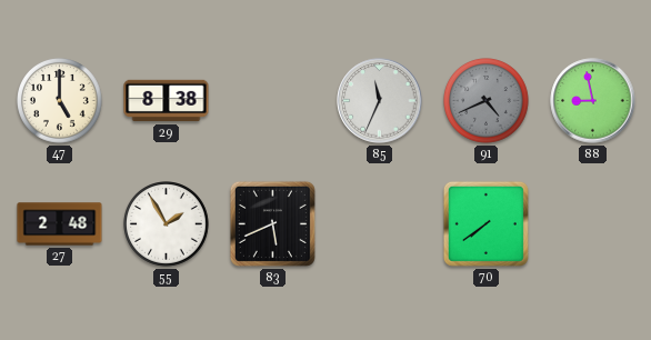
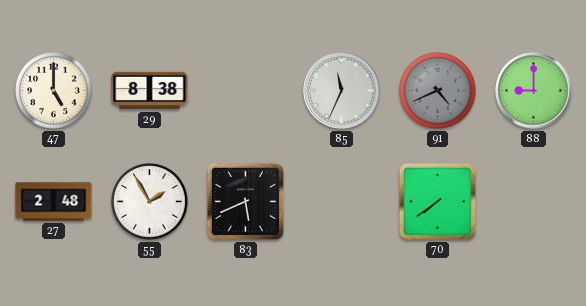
88: 8:58 -> 9:00
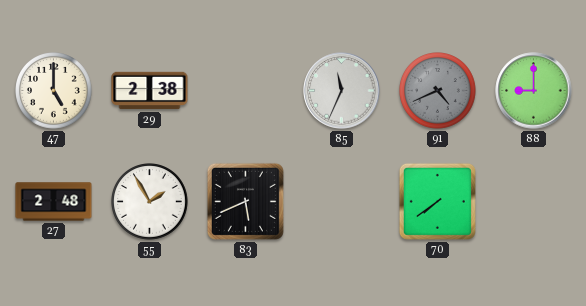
29: 8:38 -> 2:38
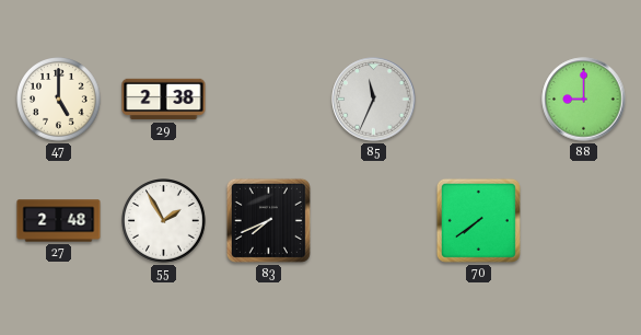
91: 4:41 -> none
83: 5:41 -> 7:41
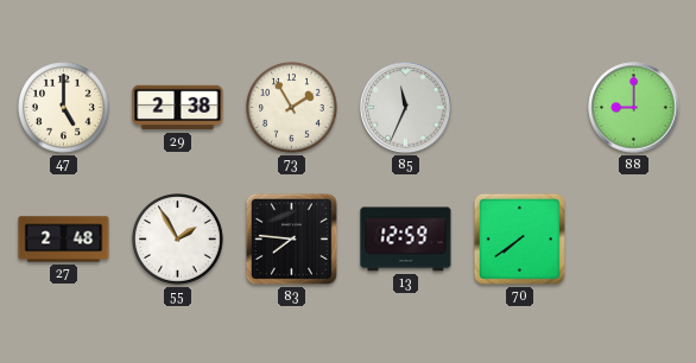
73: none -> 1:55
83: 7:41 -> 7:46
13: none -> 12:59
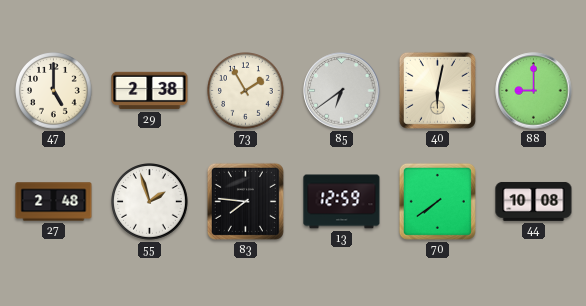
85: 11:34 -> 6:39
40: none -> 6:02
55: 1:55 -> 1:57
44: none -> 10:08
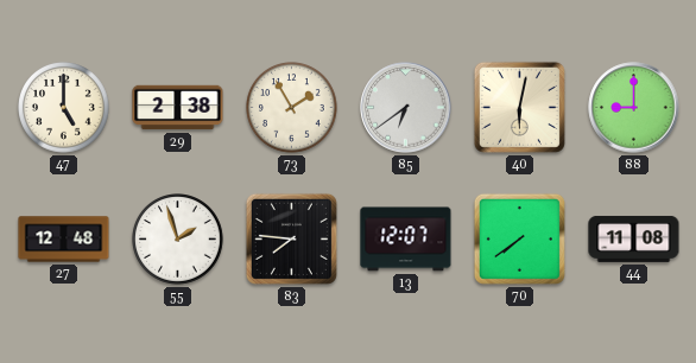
27: 2:48 -> 12:48
13: 12:59 -> 12:07
44: 10:08 -> 11:08
